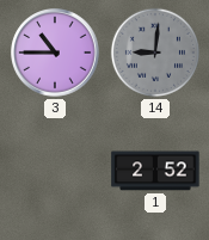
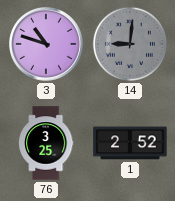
3: 10:45 -> 10:48
76: none -> 3:25
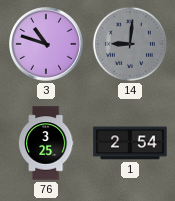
1: 2:52 -> 2:54
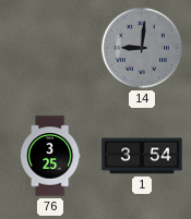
3: 10:48 -> none
1: 2:54 -> 3:54
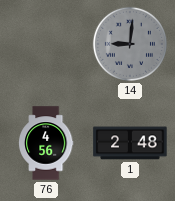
76: 3:25 -> 4:56
1: 3:54 -> 2:48
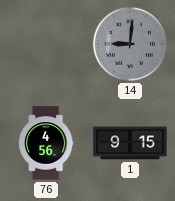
1: 2:48 -> 9:15
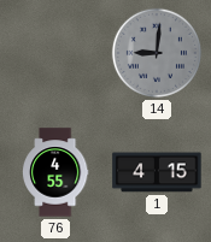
76: 4:56 -> 4:55
1: 9:15 -> 4:15
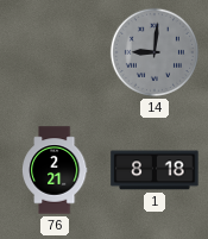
76: 4:55 -> 2:21
1: 4:15 -> 8:18
